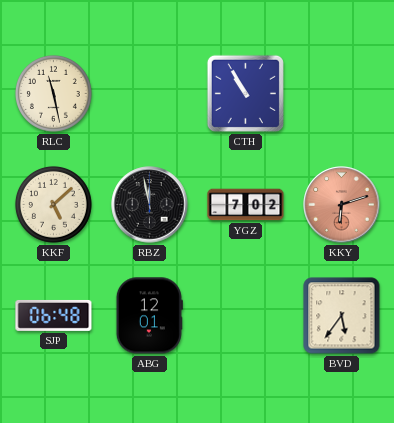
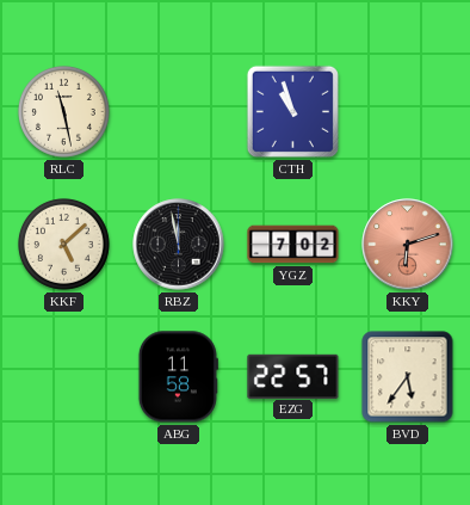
CTH: 10:55 -> 10:57
SJP: 06:48 -> none
ABG: 12:01 -> 11:58
EZG: none -> 22:57
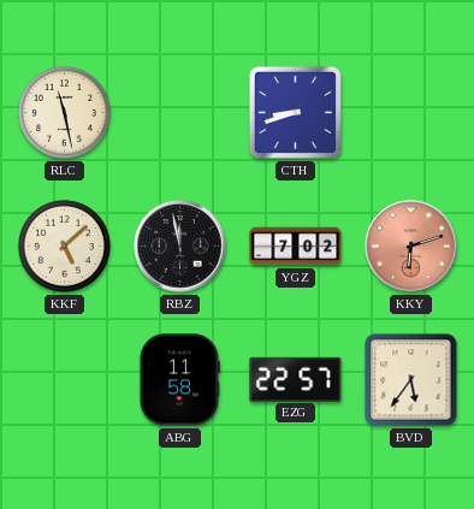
CTH: 10:57 -> 8:42
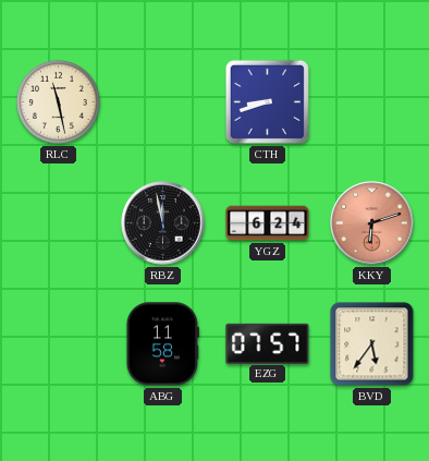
KKF: 5:08 -> none
YGZ: 7:02 -> 6:24
EZG: 22:57 -> 07:57
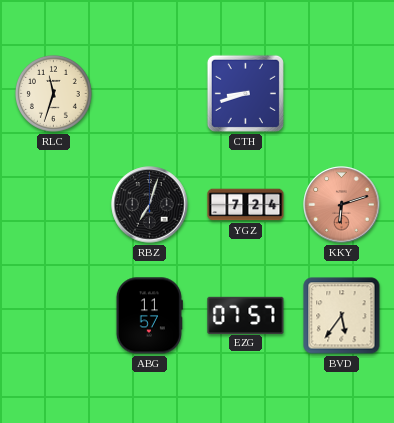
RLC: 11:28 -> 11:33
RBZ: 11:58 -> 7:03
YGZ: 6:24 -> 7:24
ABG: 11:58 -> 11:57
